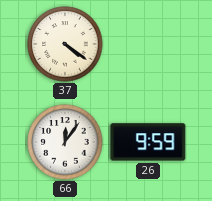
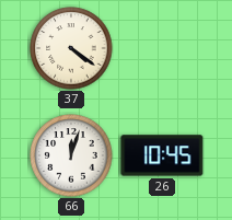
66: 12:06 -> 12:03
26: 9:59 -> 10:45
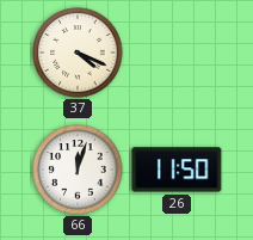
37: 4:21 -> 4:19
26: 10:45 -> 11:50
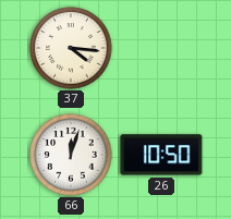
37: 4:19 -> 4:16
26: 11:50 -> 10:50
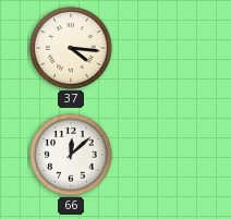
66: 12:03 -> 12:08
26: 10:50 -> none
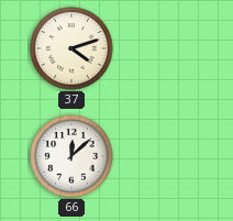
37: 4:16 -> 4:12
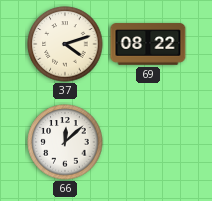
69: none -> 08:22
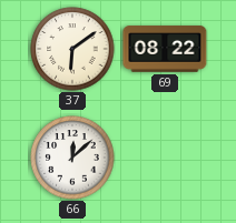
37: 4:12 -> 6:09
